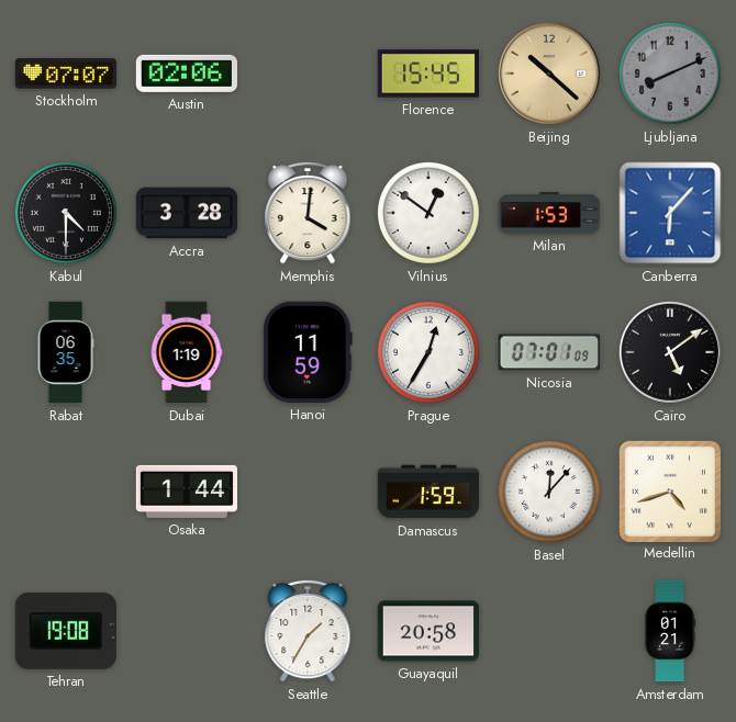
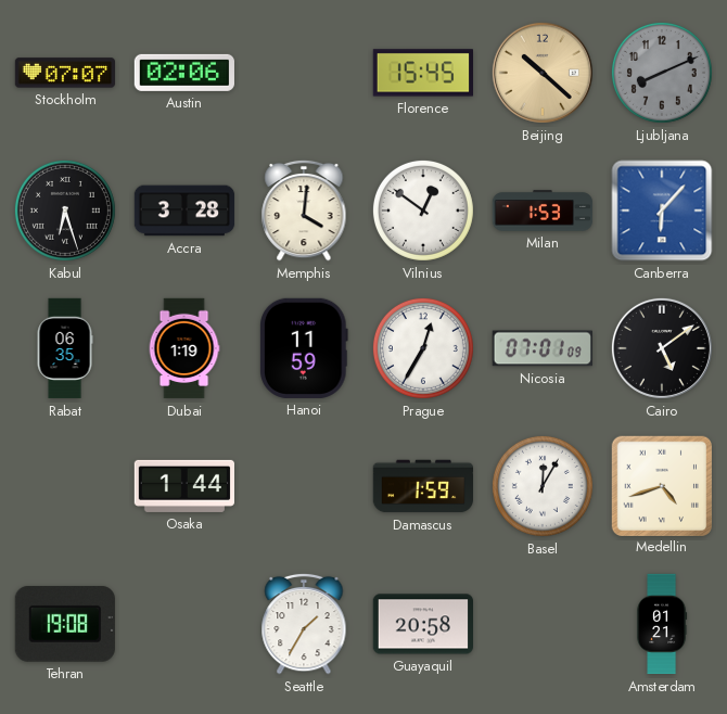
Kabul: 4:30 -> 6:27
Basel: 12:07 -> 12:05
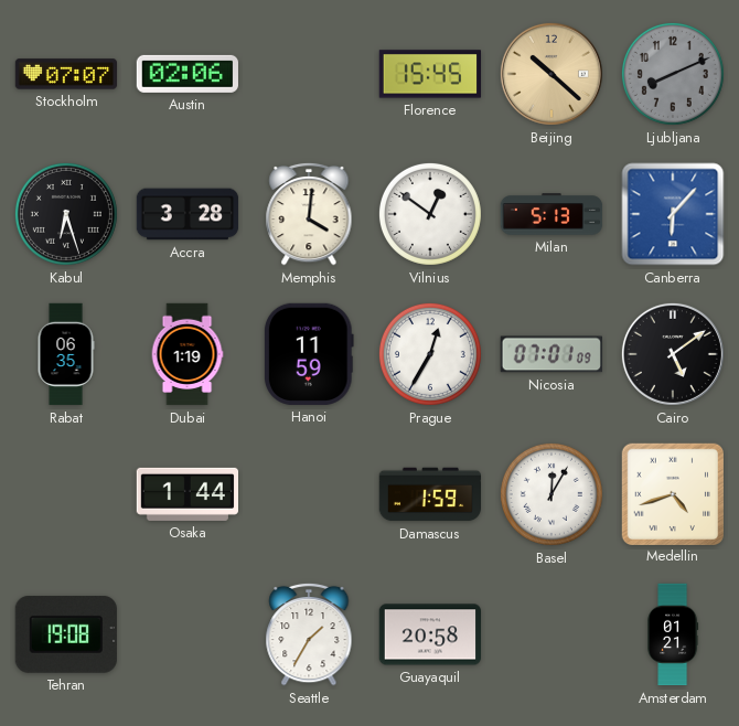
Milan: 1:53 -> 5:13
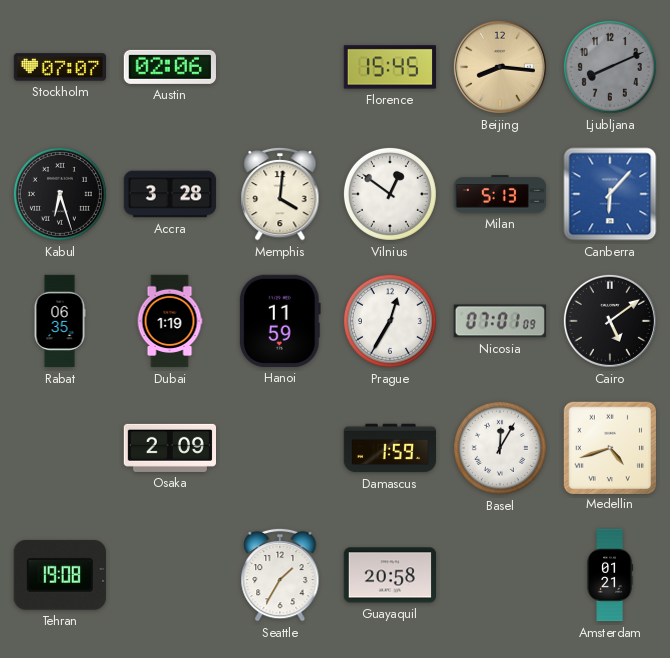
Beijing: 10:22 -> 8:16
Osaka: 1:44 -> 2:09
